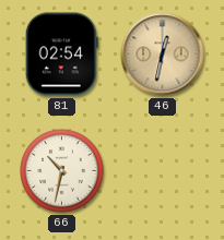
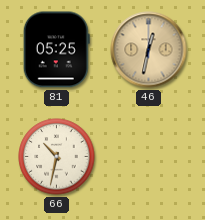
81: 02:54 -> 05:25
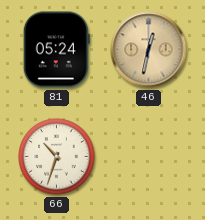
81: 05:25 -> 05:24
66: 10:32 -> 10:33
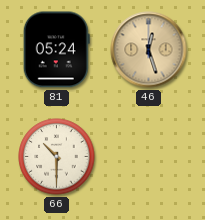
46: 12:32 -> 12:27
66: 10:33 -> 10:30
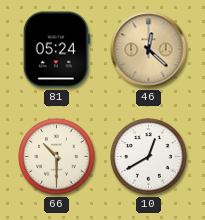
46: 12:27 -> 12:22
10: none -> 12:40
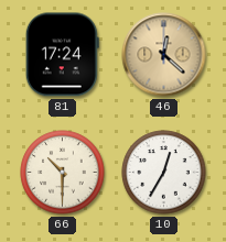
81: 05:24 -> 17:24
10: 12:40 -> 12:35
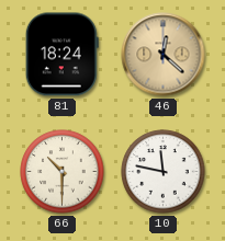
81: 17:24 -> 18:24
10: 12:35 -> 11:47
